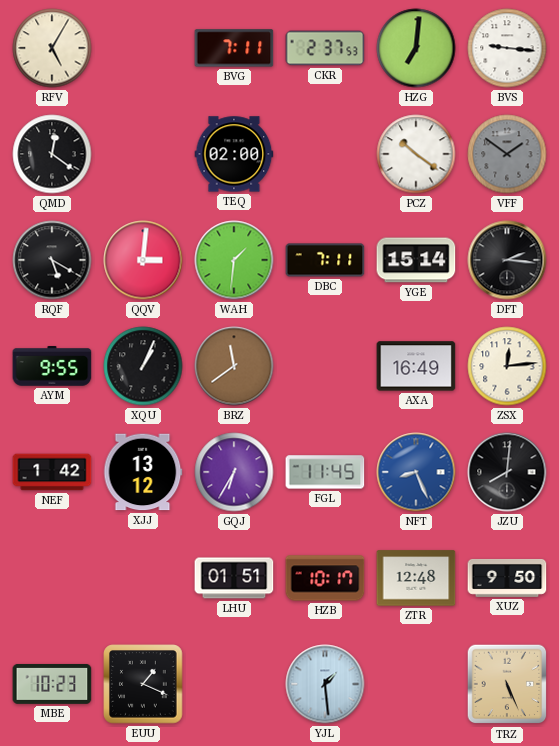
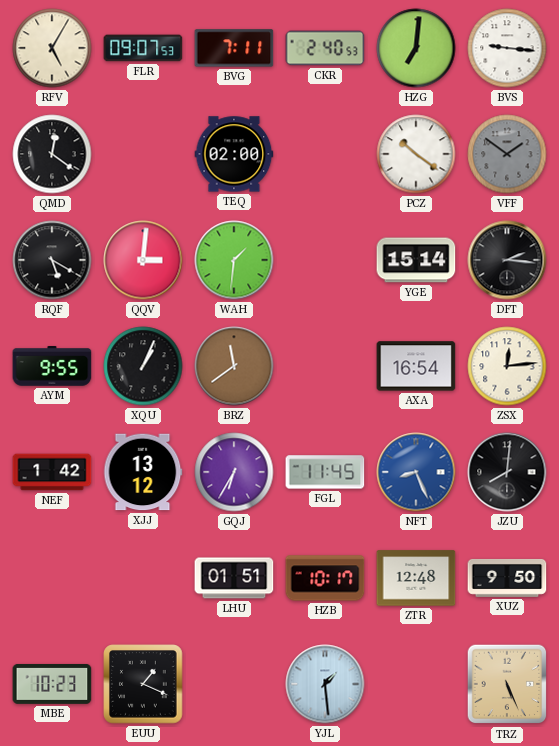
FLR: none -> 09:07
CKR: 2:37 -> 2:40
DBC: 7:11 -> none
AXA: 16:49 -> 16:54
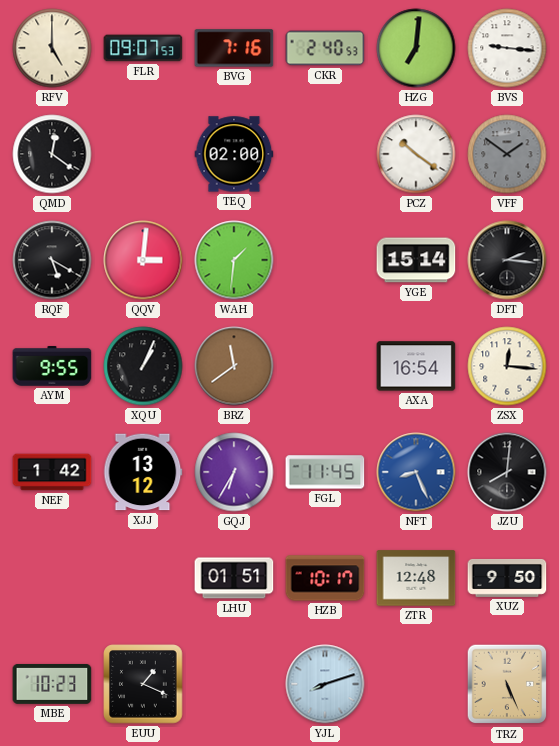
RFV: 5:05 -> 5:00
BVG: 7:11 -> 7:16
ZSX: 12:14 -> 12:16
YJL: 1:29 -> 8:12
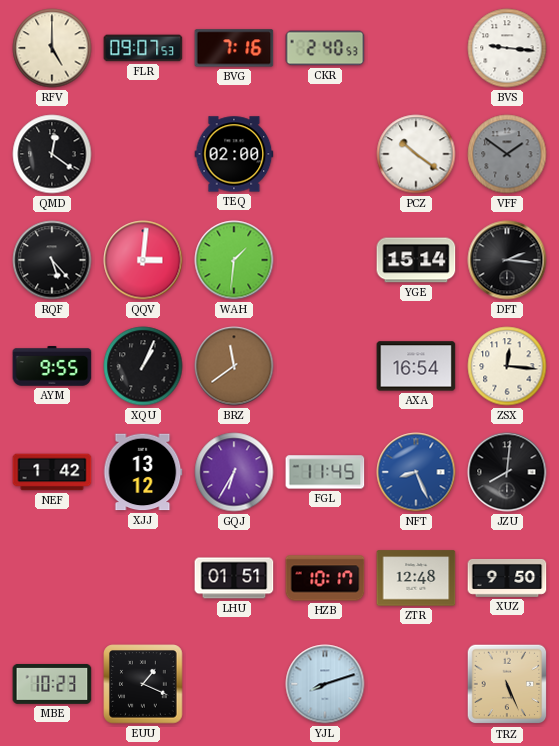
HZG: 7:01 -> none
RQF: 5:20 -> 5:23
